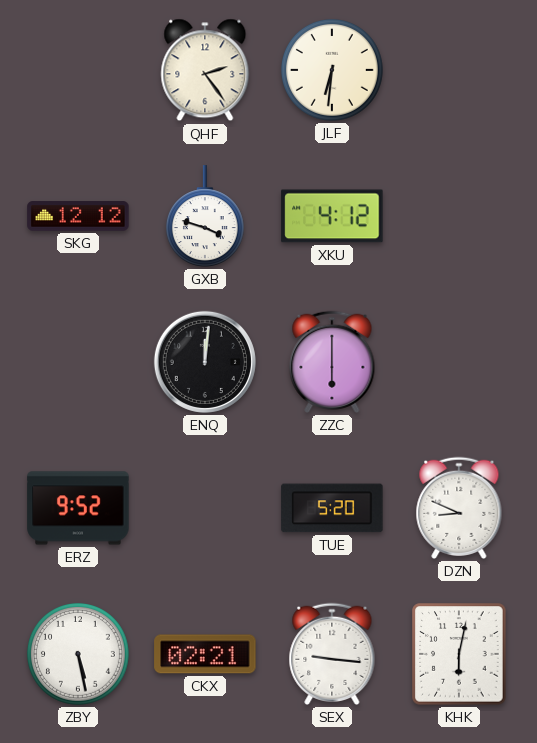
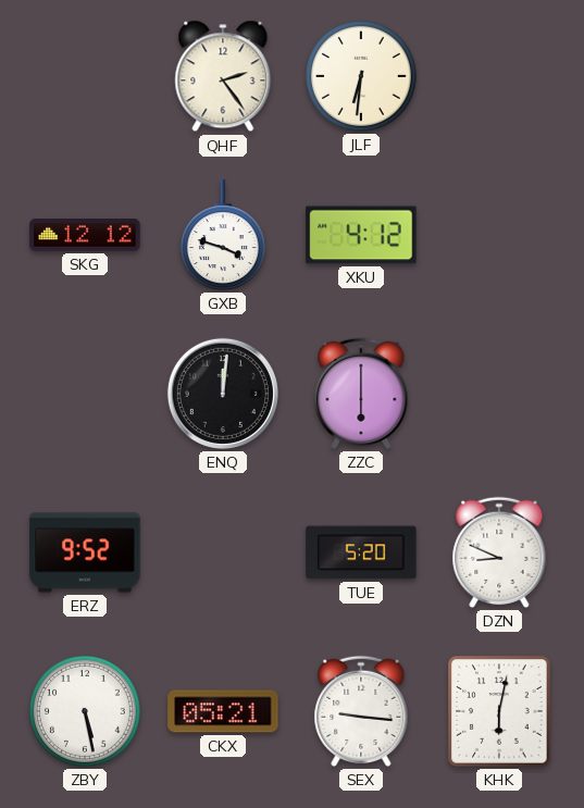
CKX: 02:21 -> 05:21
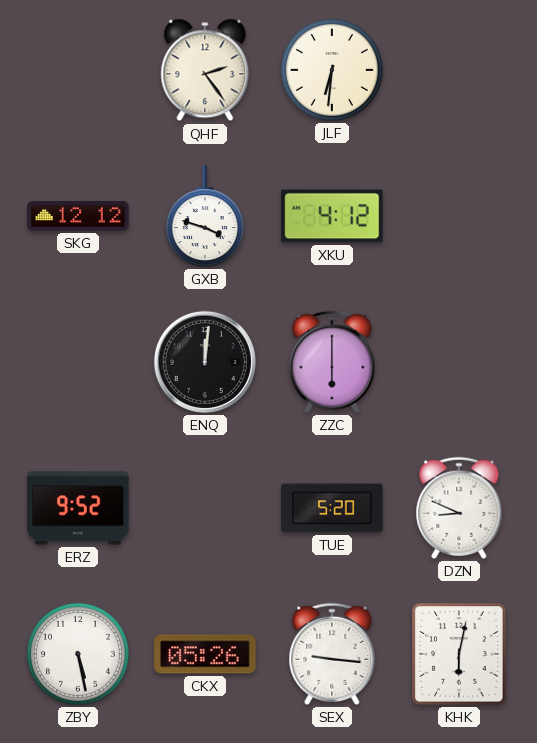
CKX: 05:21 -> 05:26
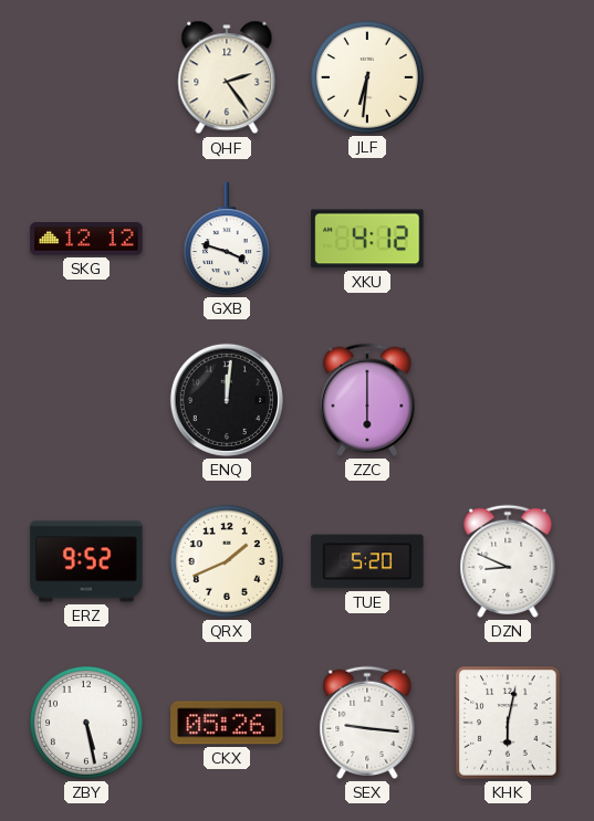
QRX: none -> 1:41
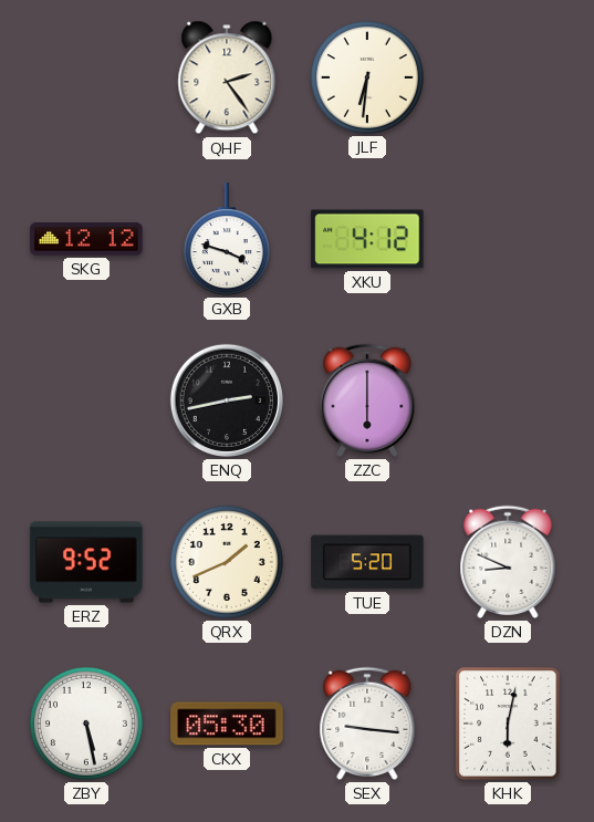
ENQ: 12:01 -> 2:43
CKX: 05:26 -> 05:30
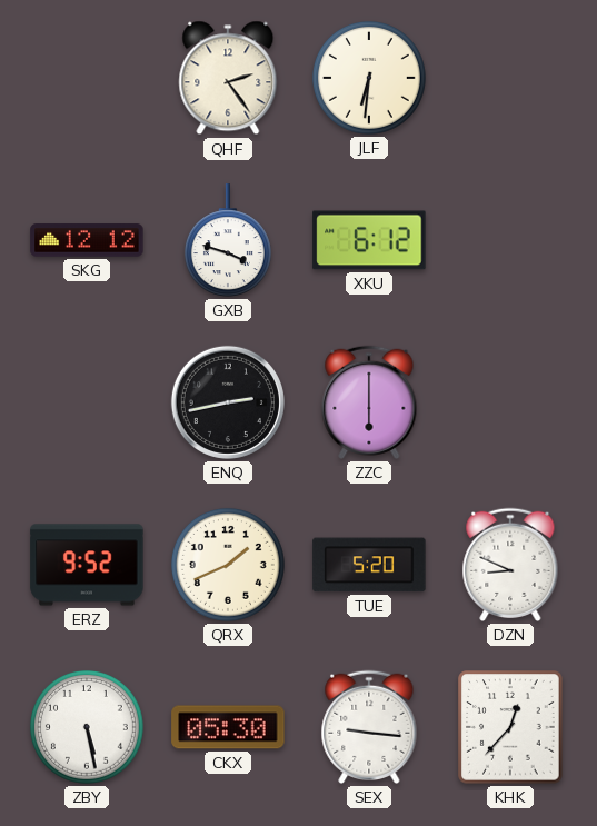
XKU: 4:12 -> 6:12
KHK: 6:02 -> 12:37
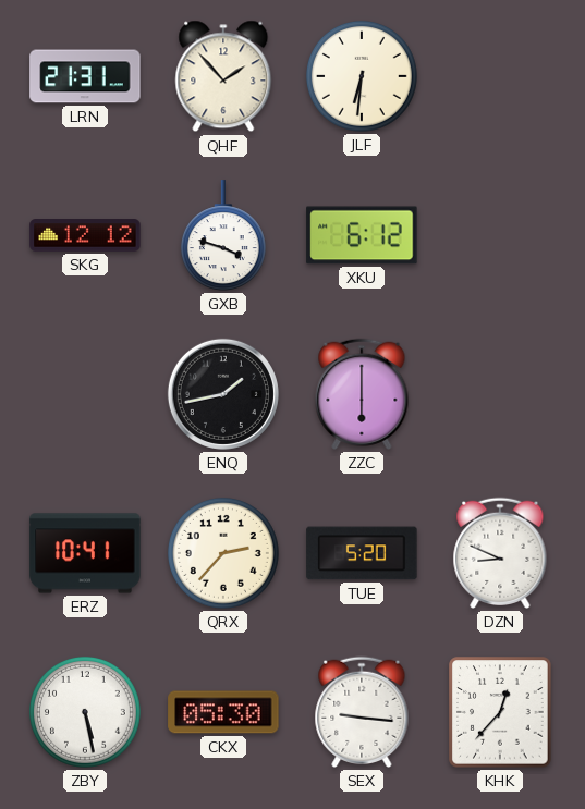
LRN: none -> 21:31
QHF: 2:24 -> 1:53
ENQ: 2:43 -> 1:43
ERZ: 9:52 -> 10:41
QRX: 1:41 -> 2:37
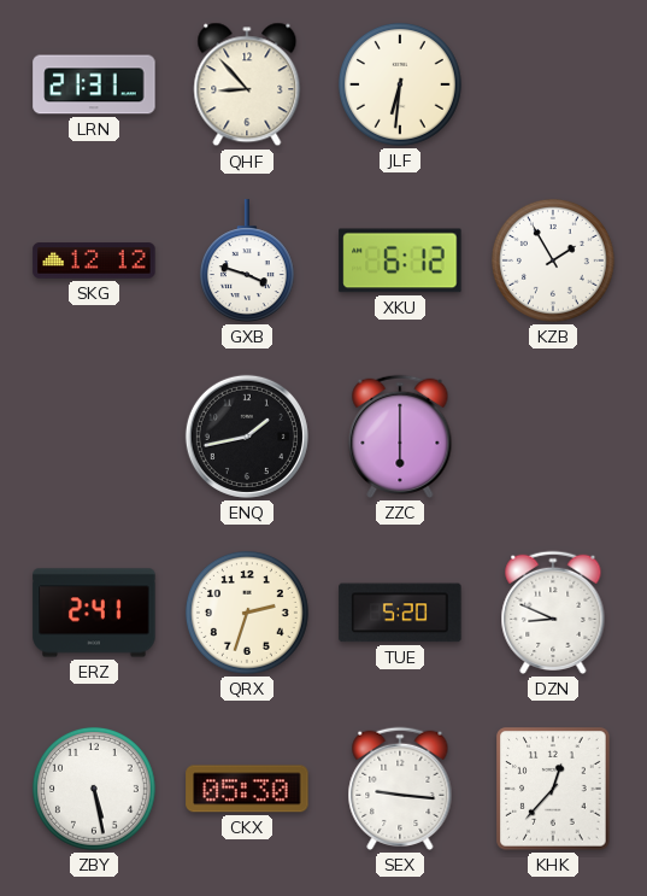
QHF: 1:53 -> 8:53
KZB: none -> 1:55
ERZ: 10:41 -> 2:41
QRX: 2:37 -> 2:33
